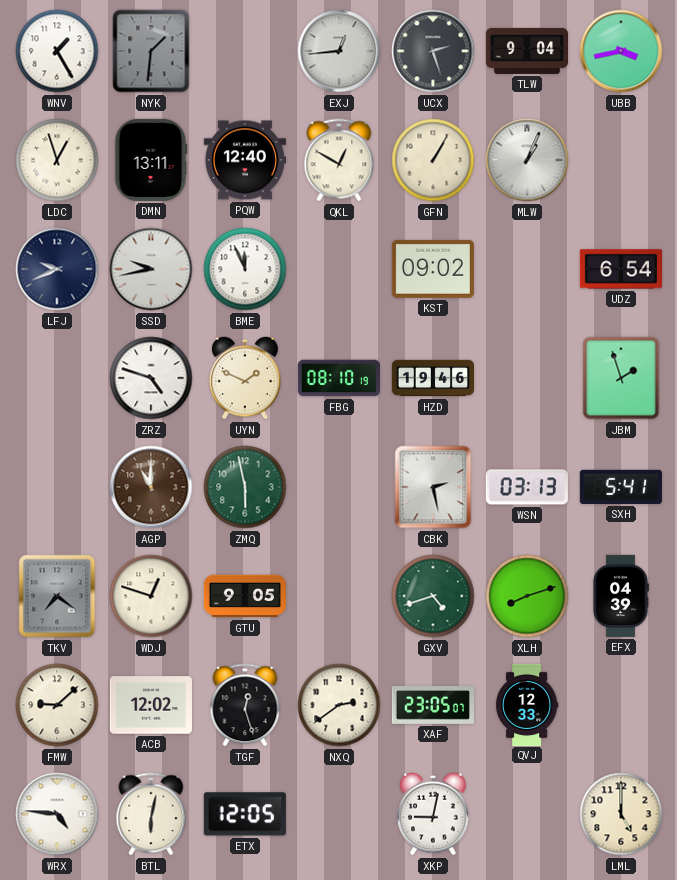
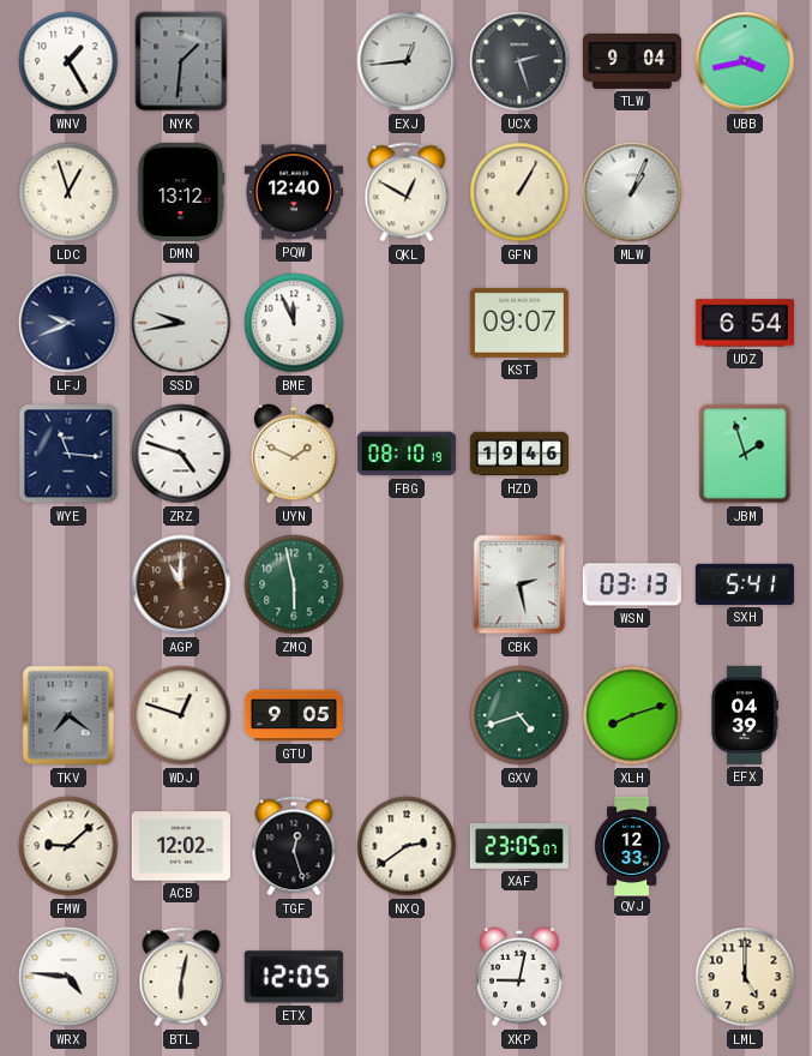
DMN: 13:11 -> 13:12
KST: 09:02 -> 09:07
WYE: none -> 11:16
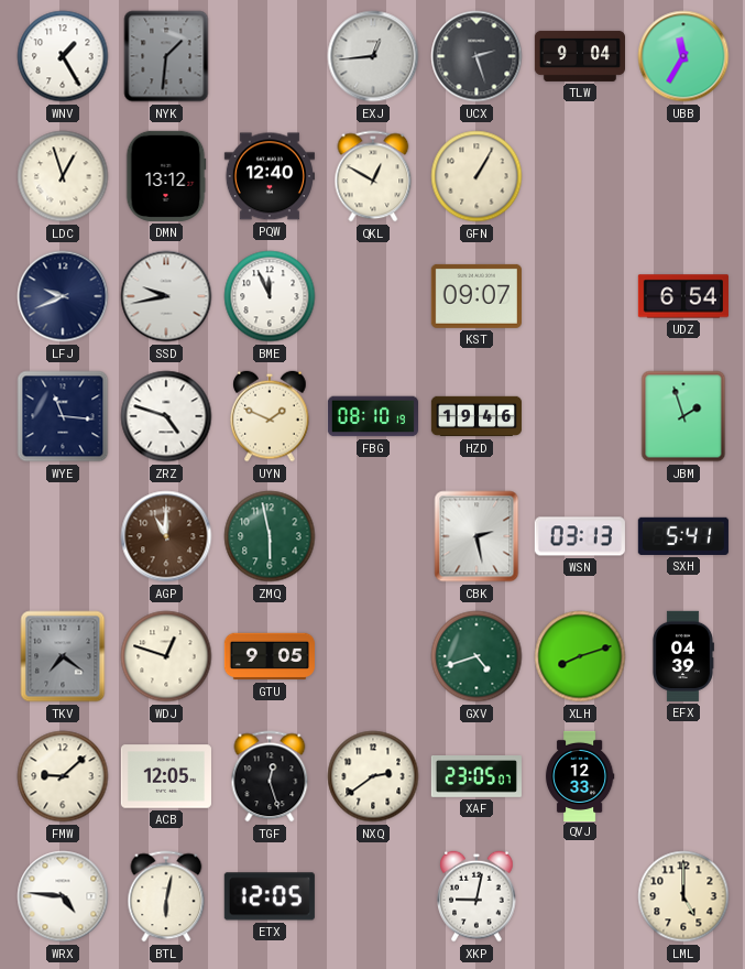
UBB: 3:43 -> 11:35
MLW: 1:04 -> none
ACB: 12:02 -> 12:05
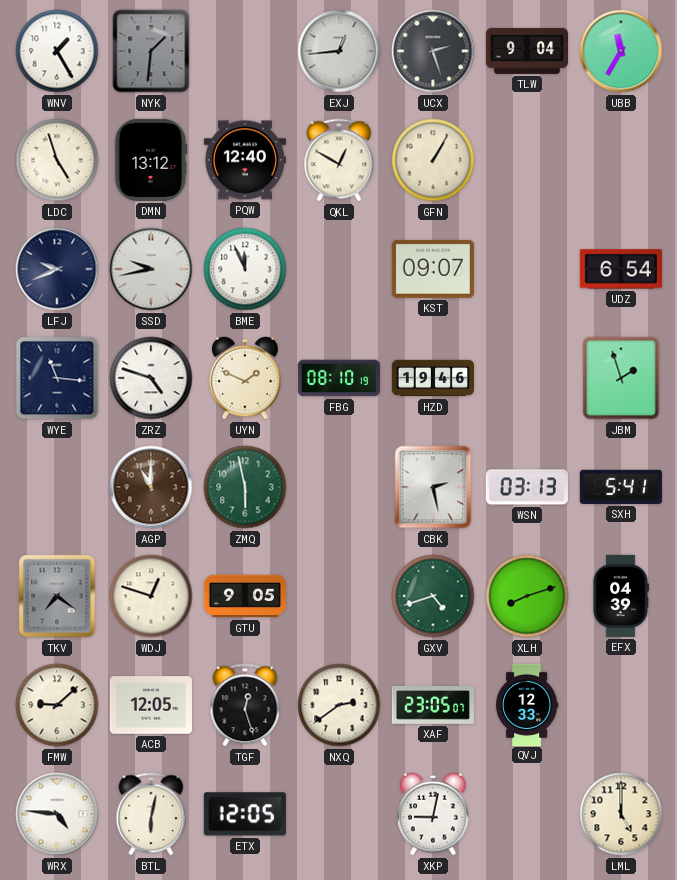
LDC: 12:57 -> 4:57
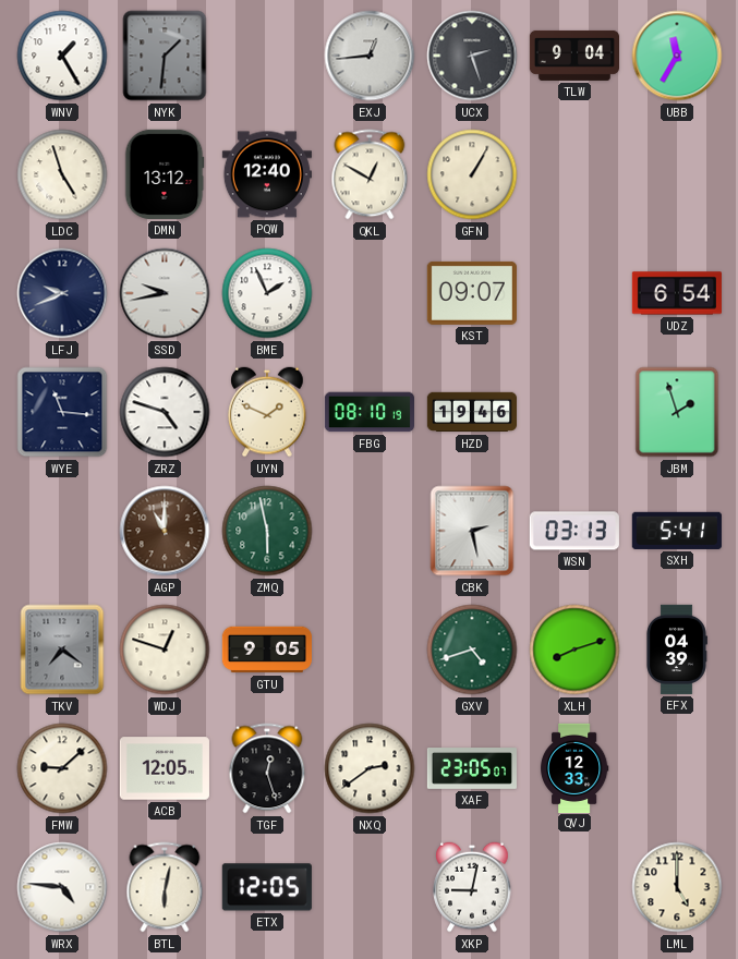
BME: 11:56 -> 1:56
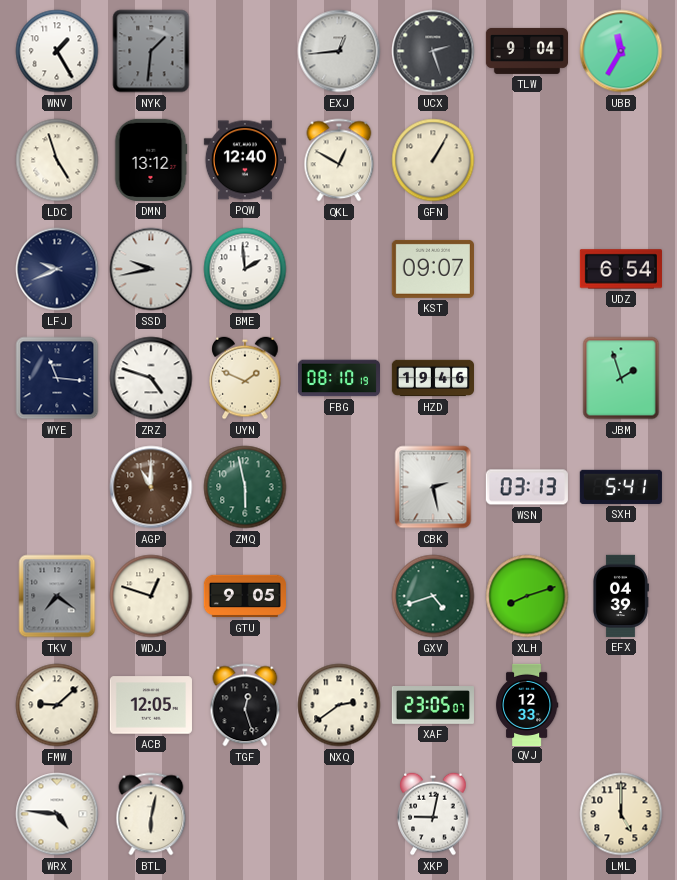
BME: 1:56 -> 1:59
ETX: 12:05 -> none
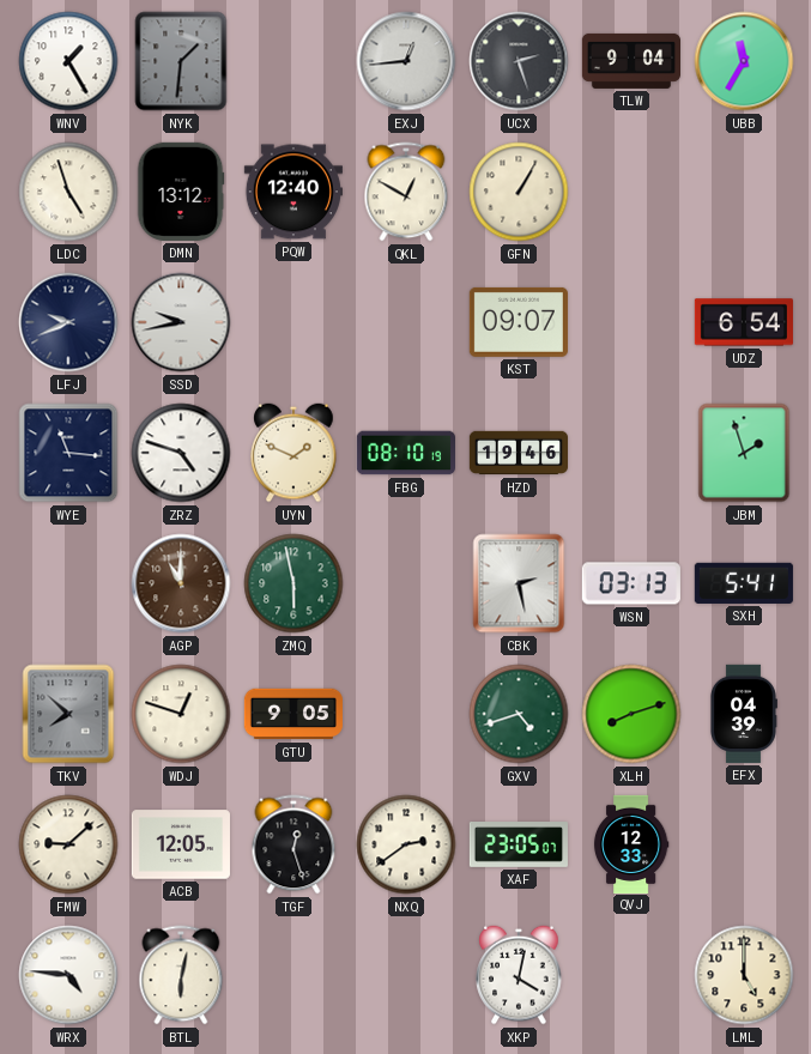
BME: 1:59 -> none
TKV: 7:21 -> 7:52
XKP: 9:02 -> 4:02
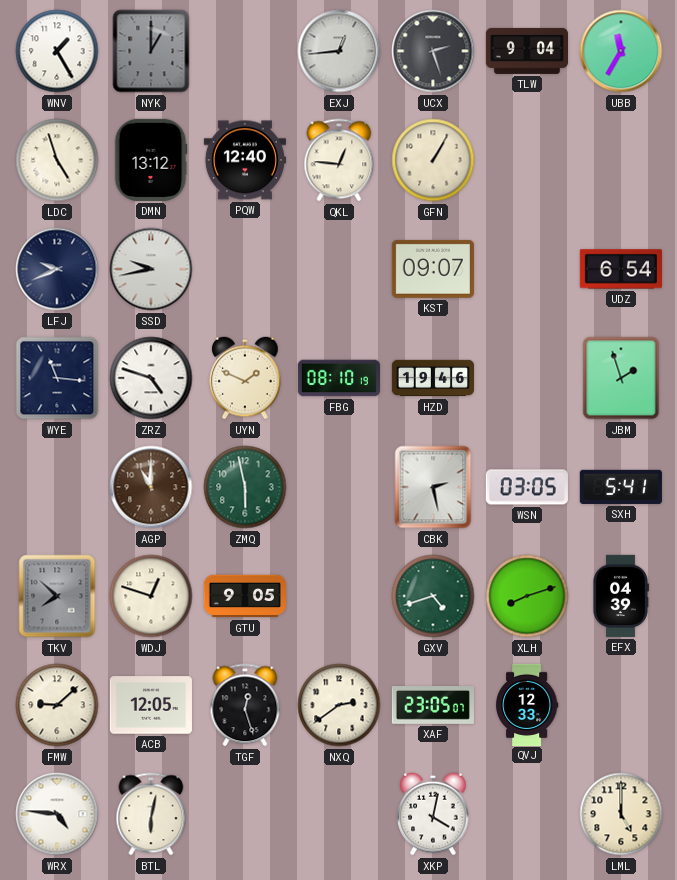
NYK: 1:31 -> 1:00
QKL: 12:50 -> 12:46
WSN: 03:13 -> 03:05
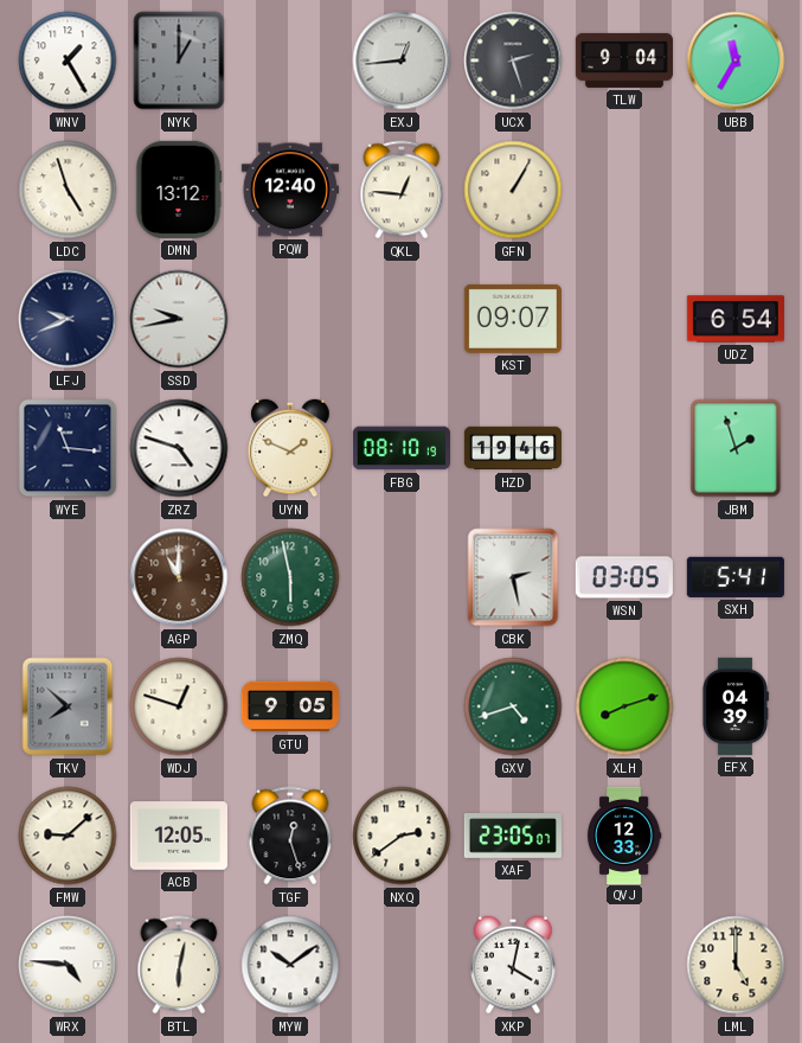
MYW: none -> 10:09
